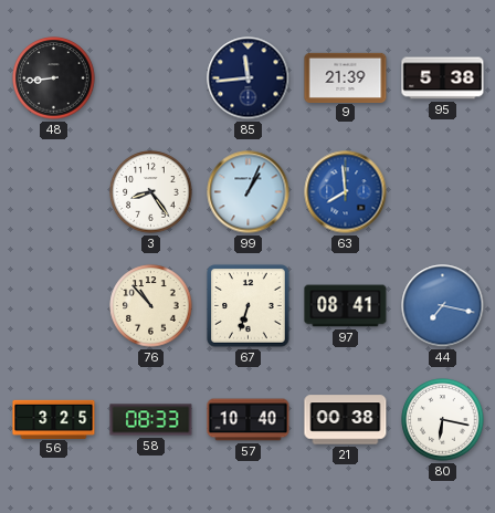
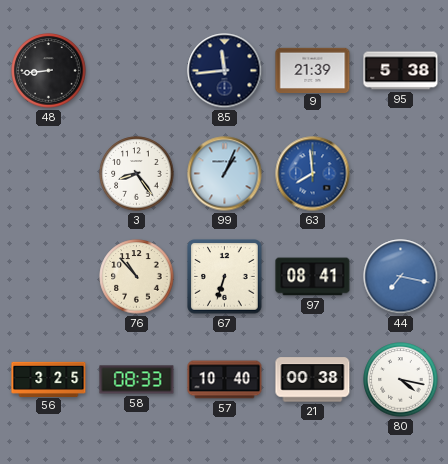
80: 6:17 -> 4:17
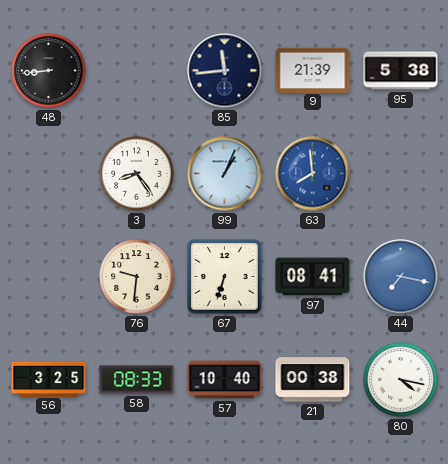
76: 10:53 -> 9:31
